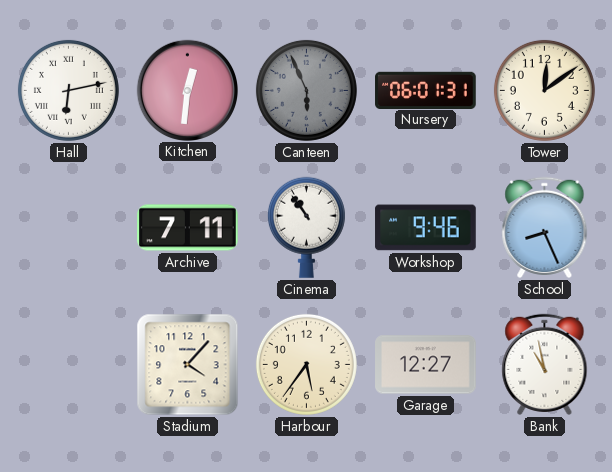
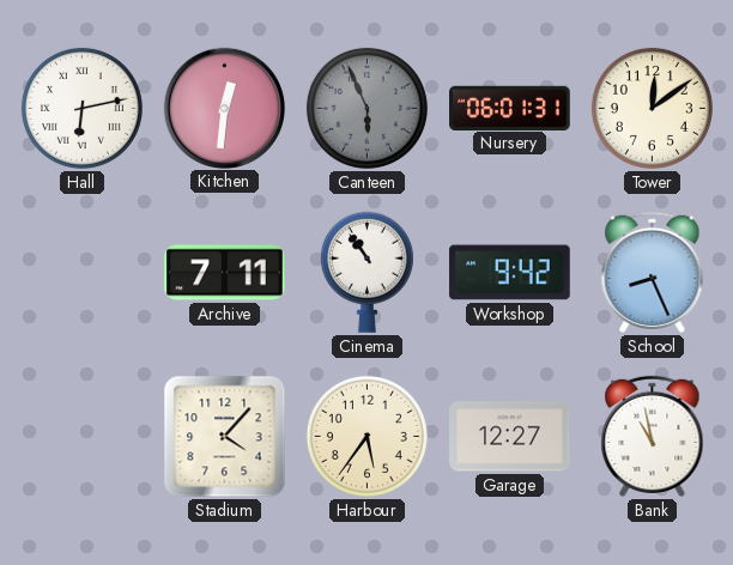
Workshop: 9:46 -> 9:42
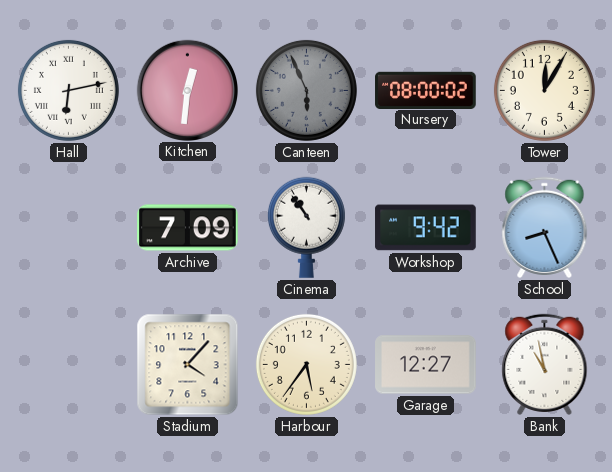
Nursery: 06:01 -> 08:00
Tower: 12:09 -> 12:05
Archive: 7:11 -> 7:09
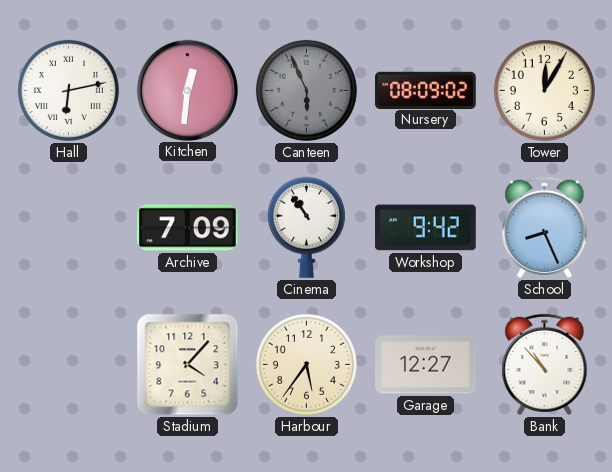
Nursery: 08:00 -> 08:09
Bank: 10:58 -> 10:53
